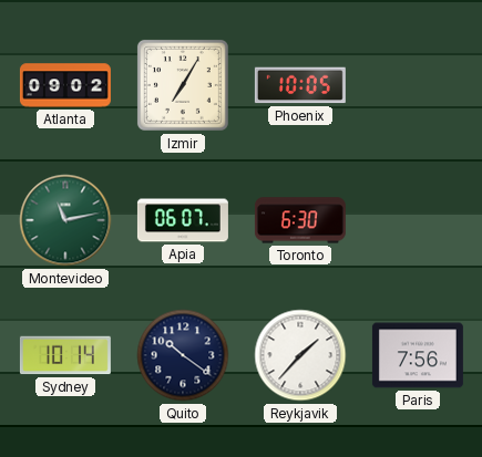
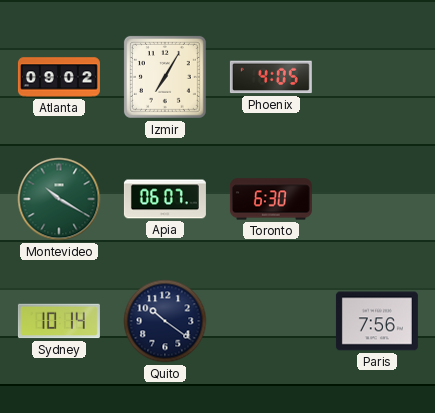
Phoenix: 10:05 -> 4:05
Montevideo: 11:13 -> 10:20
Reykjavik: 1:37 -> none
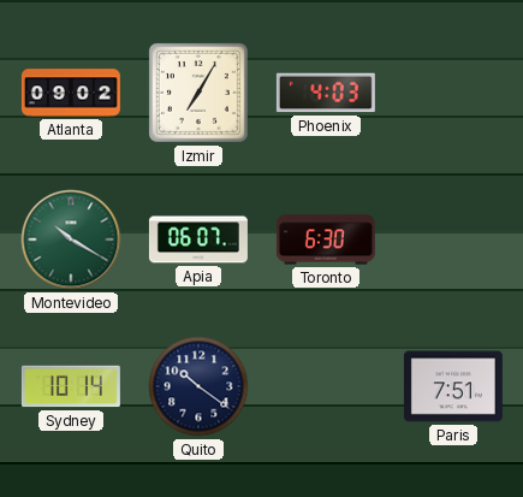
Phoenix: 4:05 -> 4:03
Paris: 7:56 -> 7:51
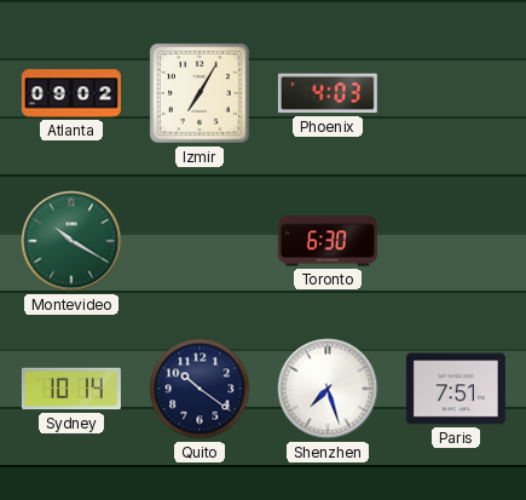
Apia: 06:07 -> none
Shenzhen: none -> 7:27
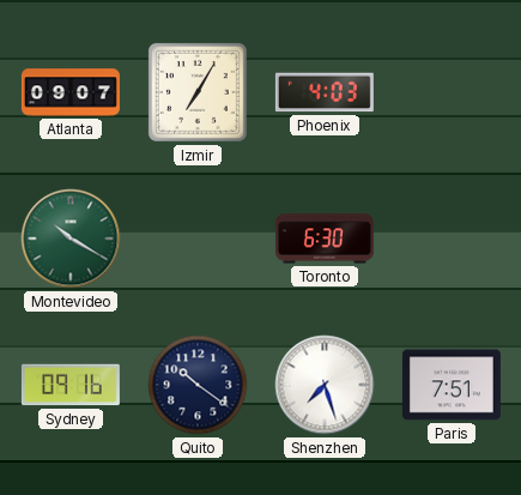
Atlanta: 09:02 -> 09:07
Sydney: 10:14 -> 09:16
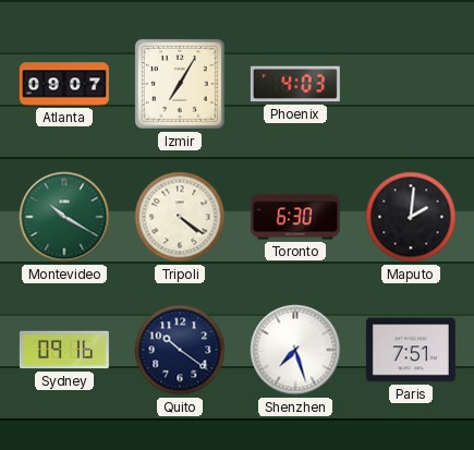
Tripoli: none -> 4:21
Maputo: none -> 2:01
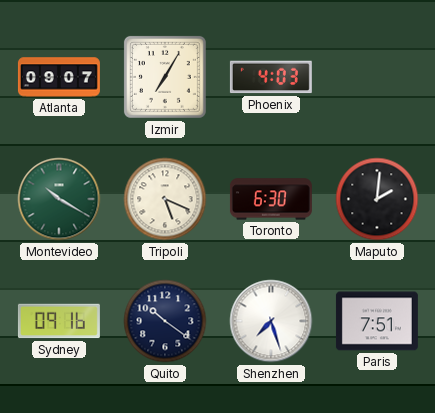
Tripoli: 4:21 -> 5:19
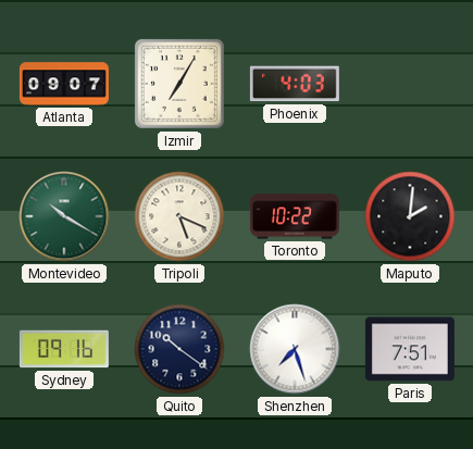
Toronto: 6:30 -> 10:22
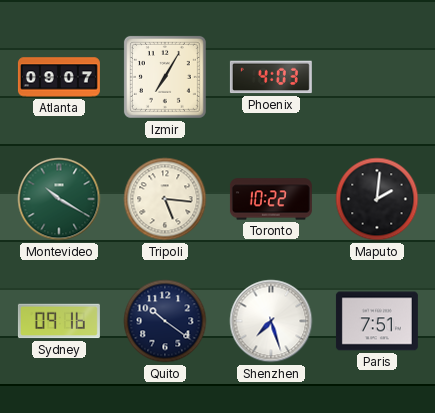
Tripoli: 5:19 -> 5:16
